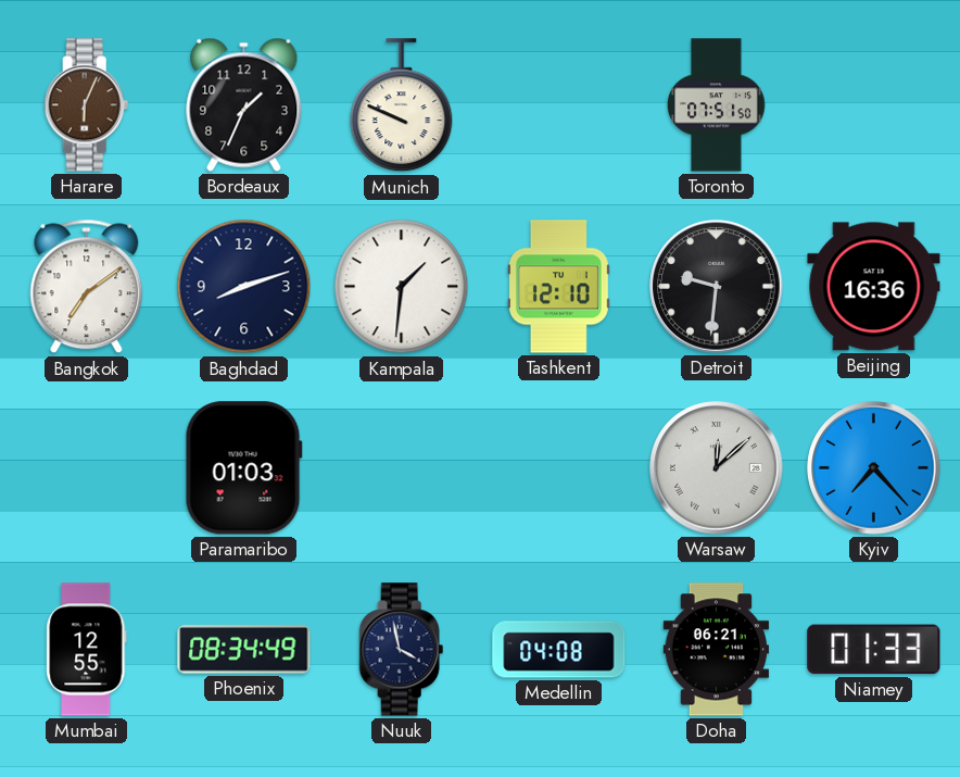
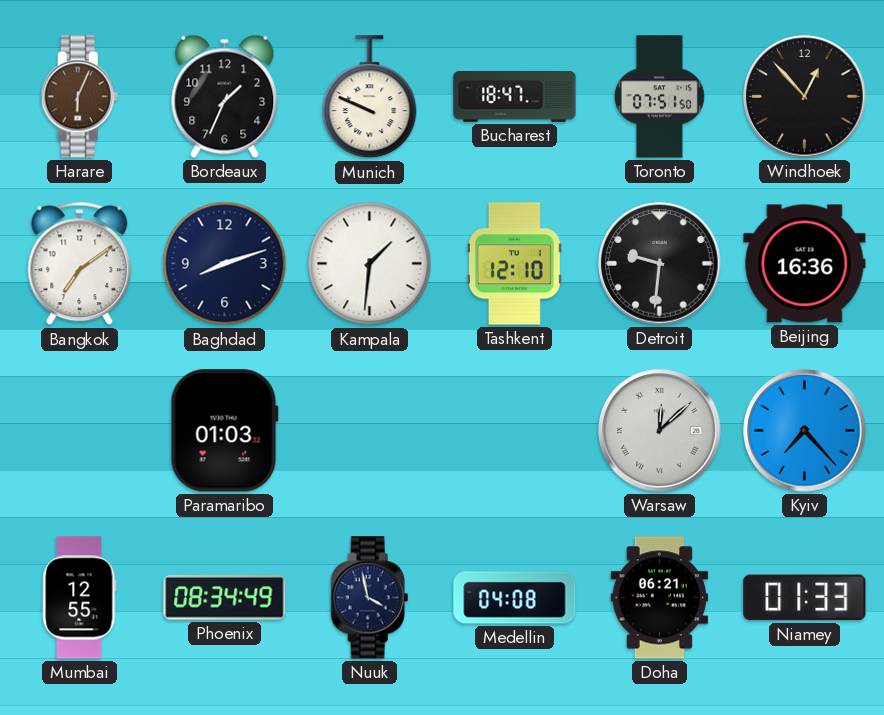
Bucharest: none -> 18:47
Windhoek: none -> 12:53
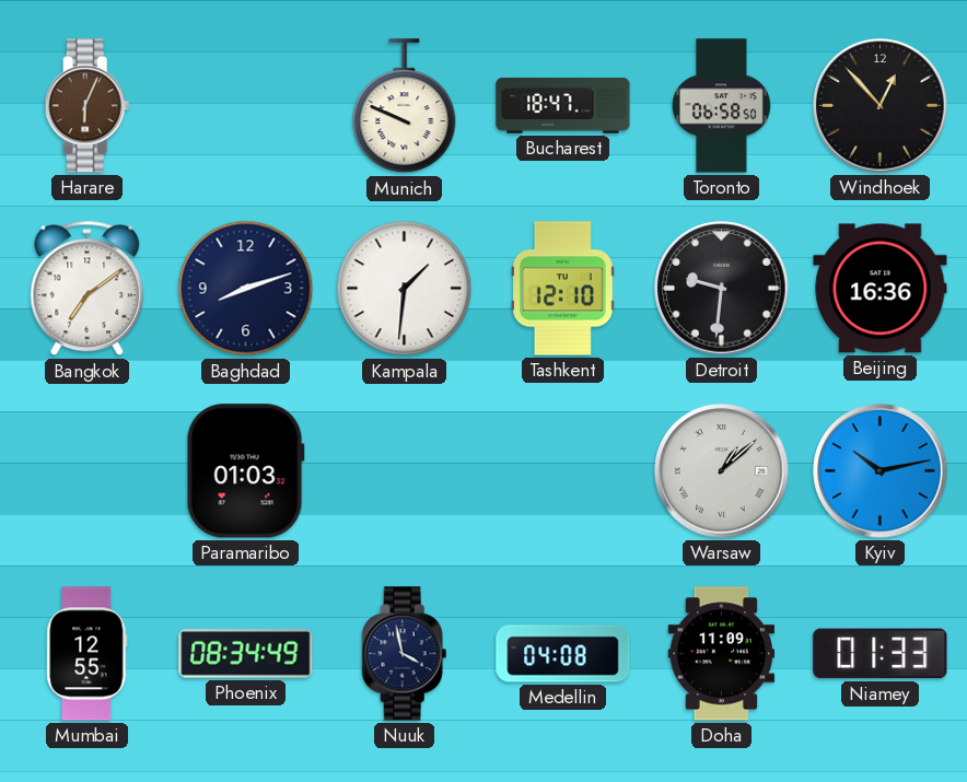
Bordeaux: 1:34 -> none
Toronto: 07:51 -> 06:58
Warsaw: 12:08 -> 1:08
Kyiv: 7:23 -> 10:13
Doha: 06:21 -> 11:09
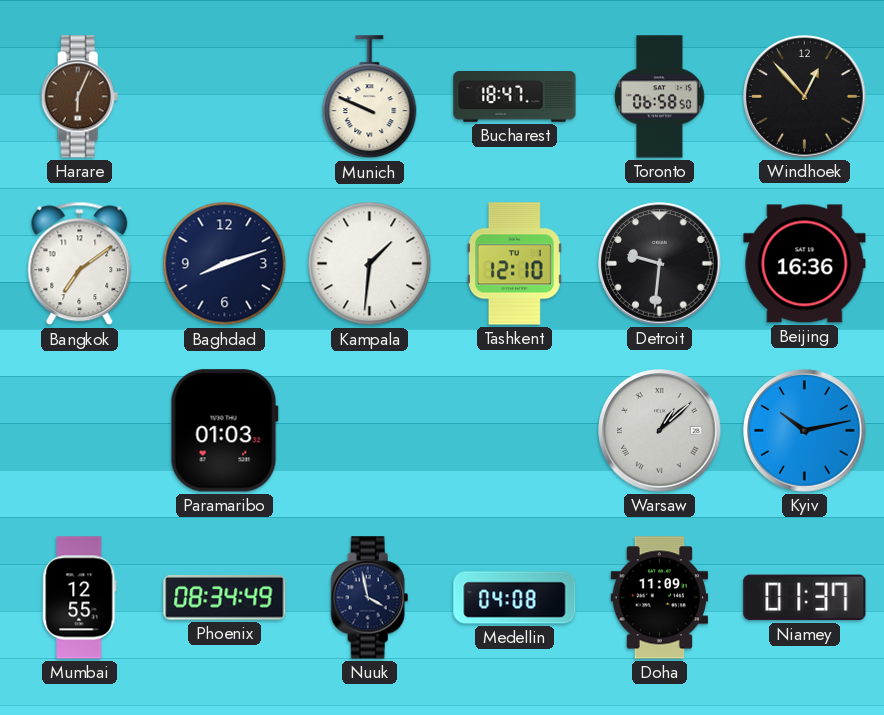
Niamey: 01:33 -> 01:37
